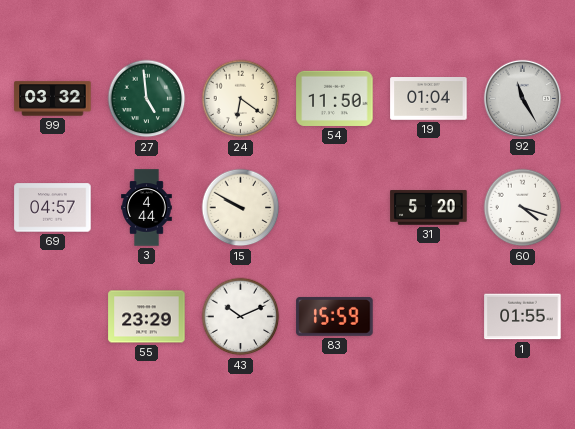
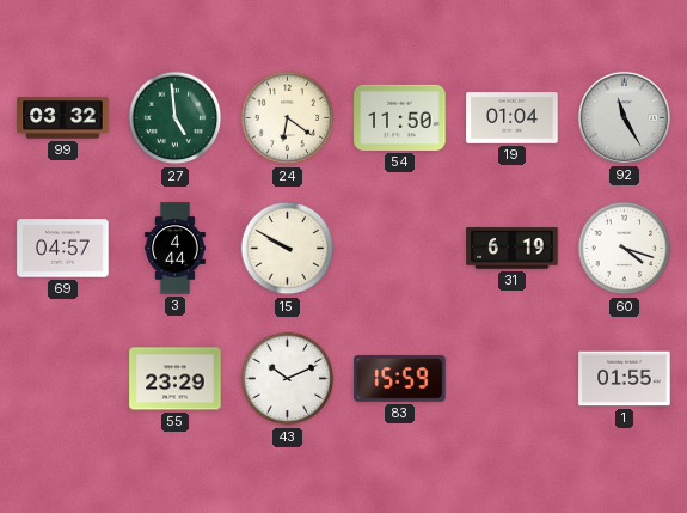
31: 5:20 -> 6:19
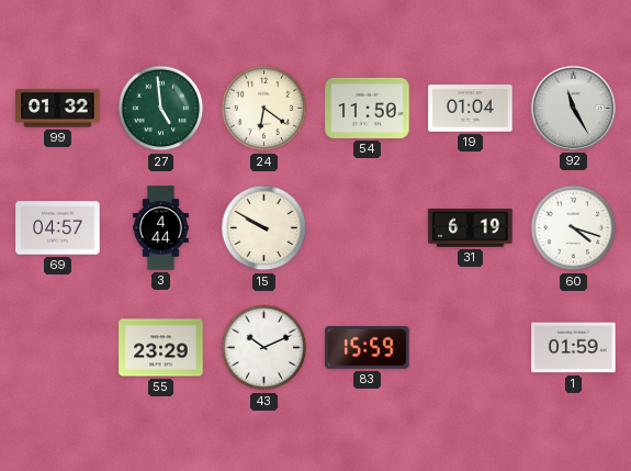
99: 03:32 -> 01:32
1: 01:55 -> 01:59
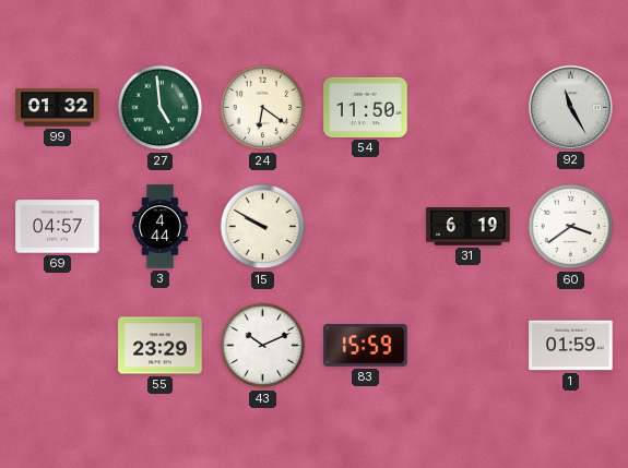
19: 01:04 -> none
60: 4:18 -> 3:39
